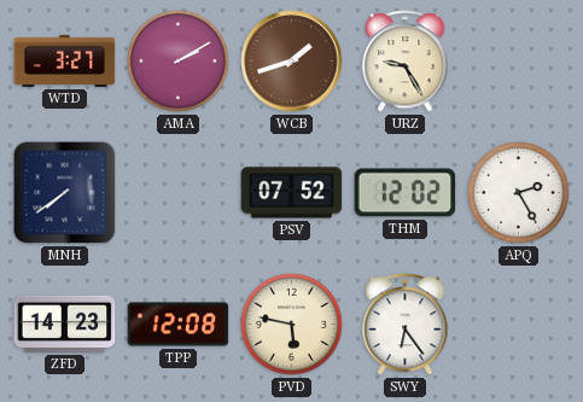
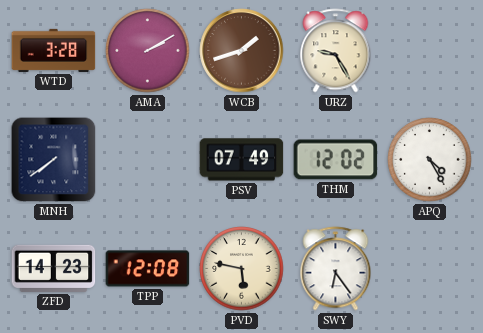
WTD: 3:27 -> 3:28
PSV: 07:52 -> 07:49
APQ: 2:25 -> 4:25
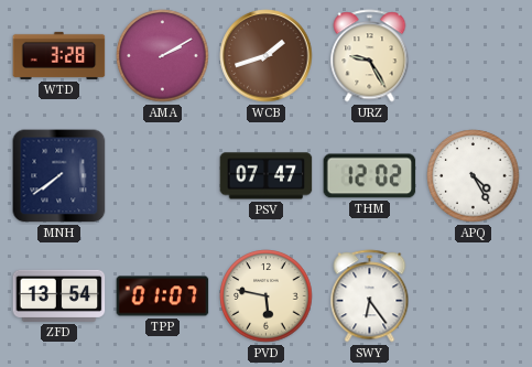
PSV: 07:49 -> 07:47
ZFD: 14:23 -> 13:54
TPP: 12:08 -> 01:07
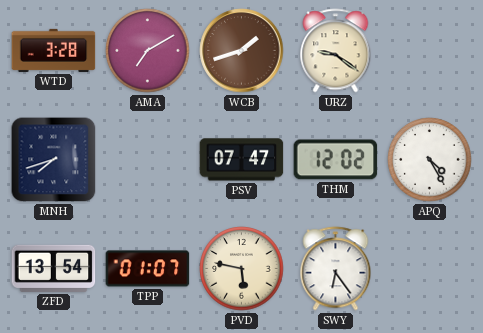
AMA: 2:10 -> 7:10
URZ: 9:25 -> 9:21
MNH: 7:39 -> 7:42
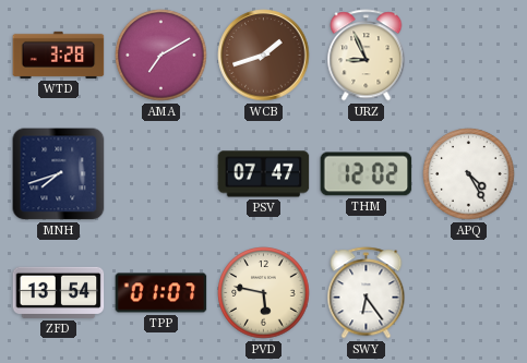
URZ: 9:21 -> 8:56
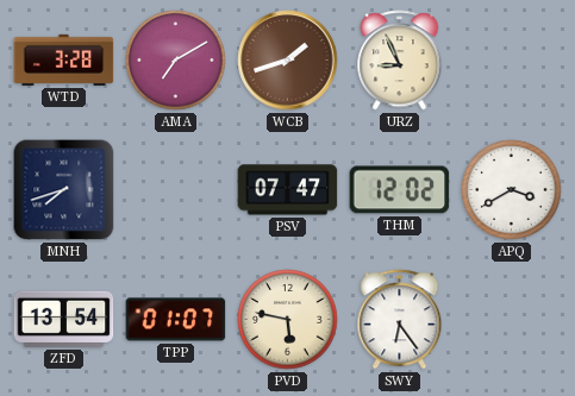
APQ: 4:25 -> 3:40
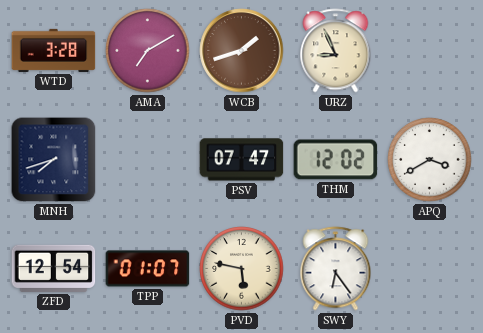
ZFD: 13:54 -> 12:54
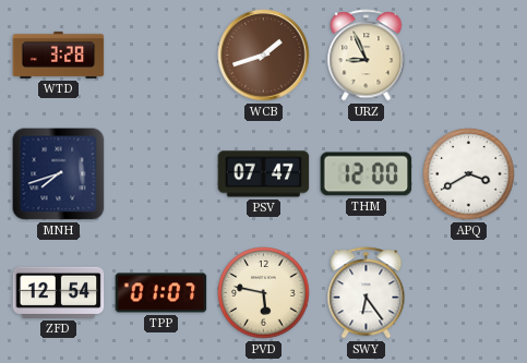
AMA: 7:10 -> none
THM: 12:02 -> 12:00
